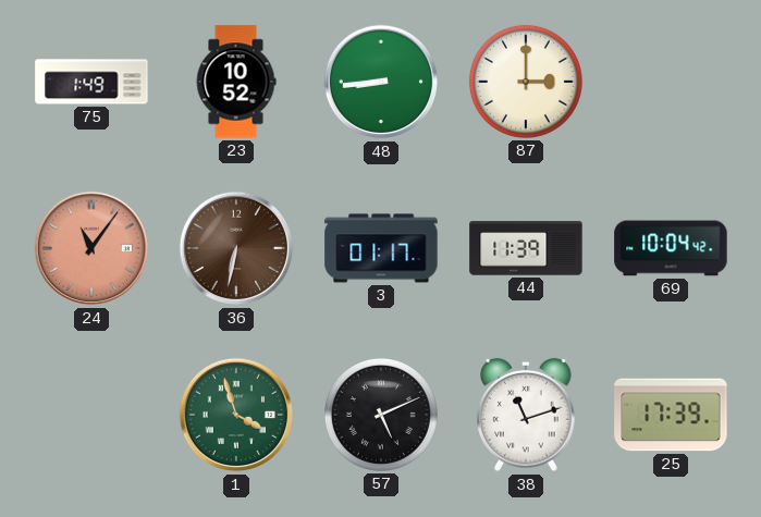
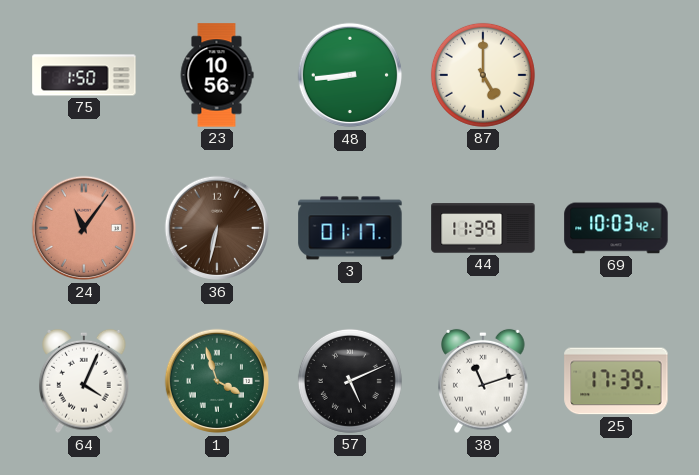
75: 1:49 -> 1:50
23: 10:52 -> 10:56
87: 3:00 -> 5:00
69: 10:04 -> 10:03
64: none -> 4:04
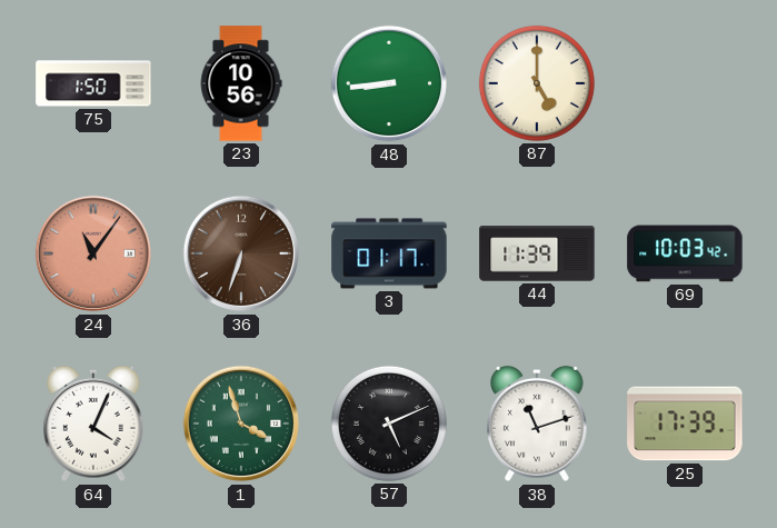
36: 6:32 -> 6:33
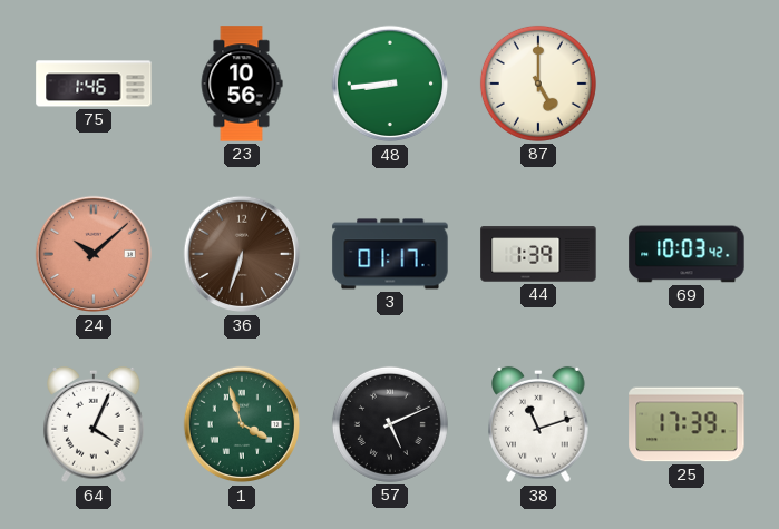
75: 1:50 -> 1:46
24: 11:06 -> 10:08
44: 11:39 -> 1:39
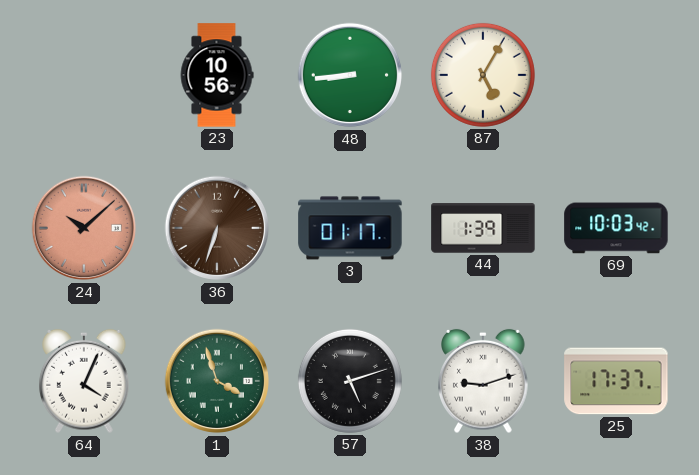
75: 1:46 -> none
87: 5:00 -> 5:05
57: 5:11 -> 5:12
38: 11:12 -> 9:12
25: 17:39 -> 17:37
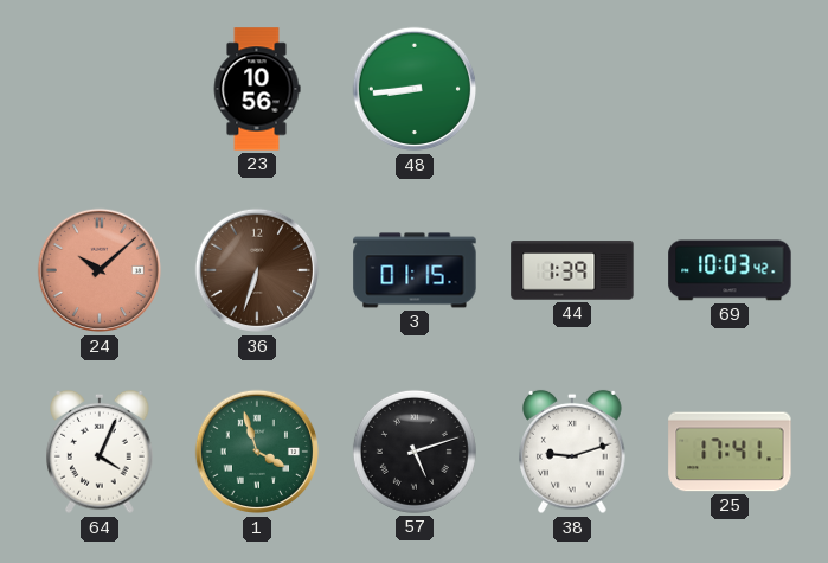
87: 5:05 -> none
3: 01:17 -> 01:15
25: 17:37 -> 17:41
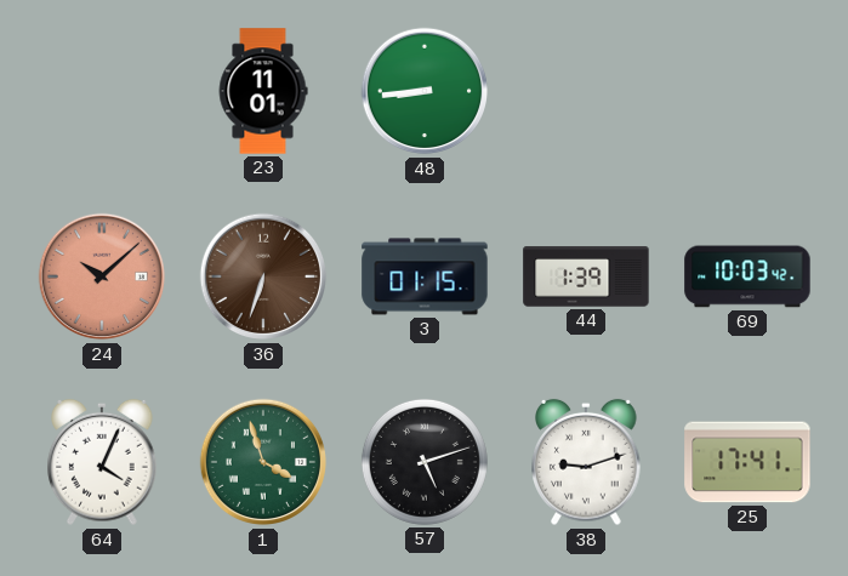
23: 10:56 -> 11:01
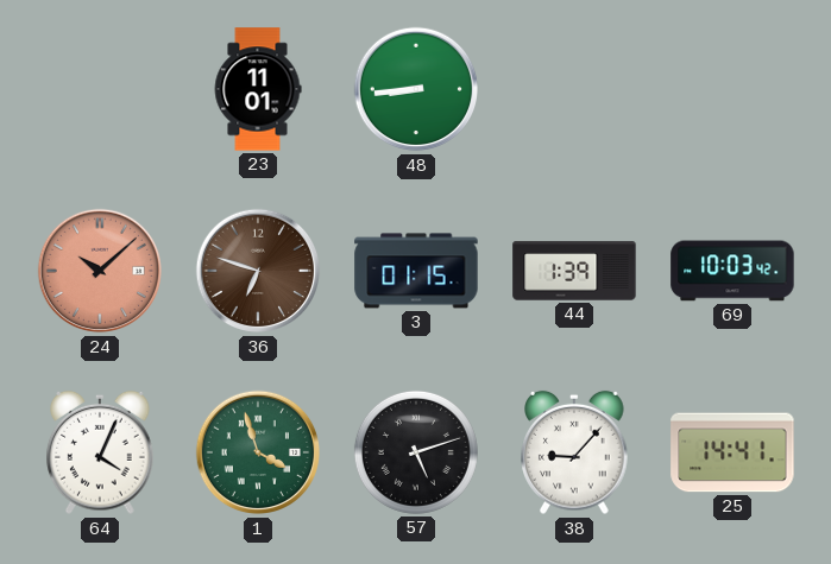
36: 6:33 -> 6:48
38: 9:12 -> 9:07
25: 17:41 -> 14:41
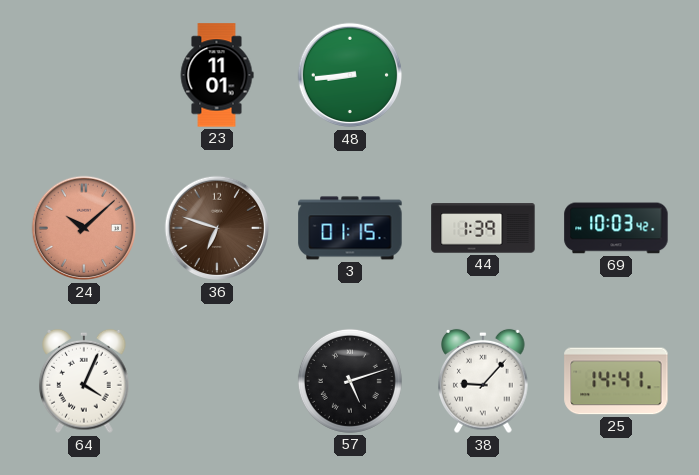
1: 3:57 -> none
